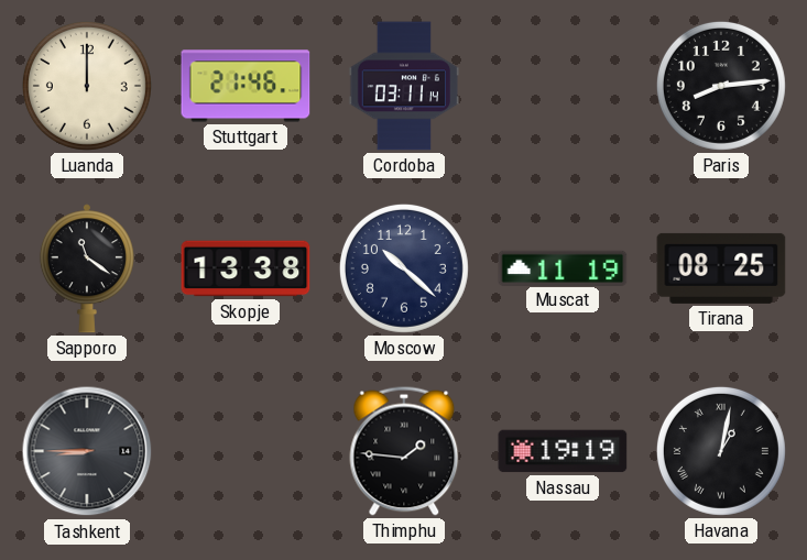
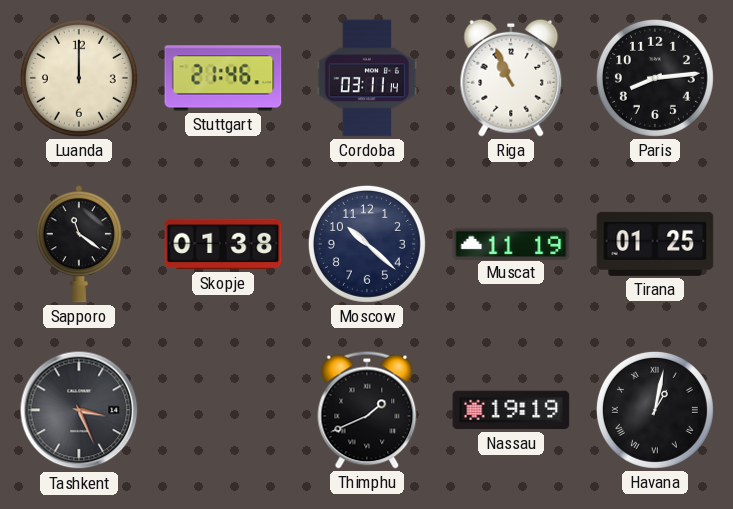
Riga: none -> 10:56
Skopje: 13:38 -> 01:38
Tirana: 08:25 -> 01:25
Tashkent: 8:45 -> 3:26
Thimphu: 1:46 -> 1:41
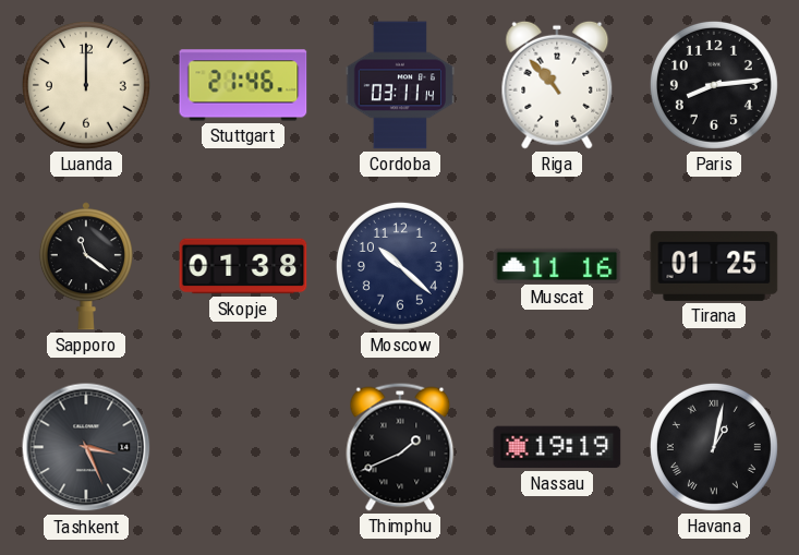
Riga: 10:56 -> 10:53
Muscat: 11:19 -> 11:16
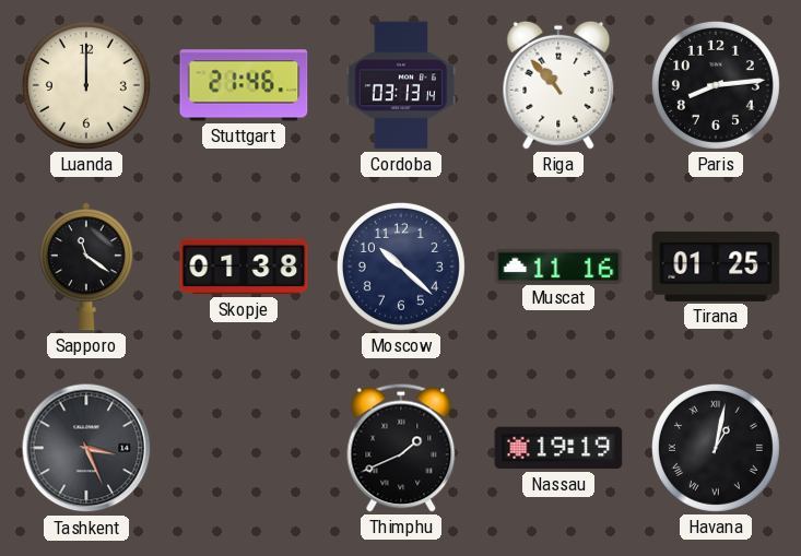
Cordoba: 03:11 -> 03:13
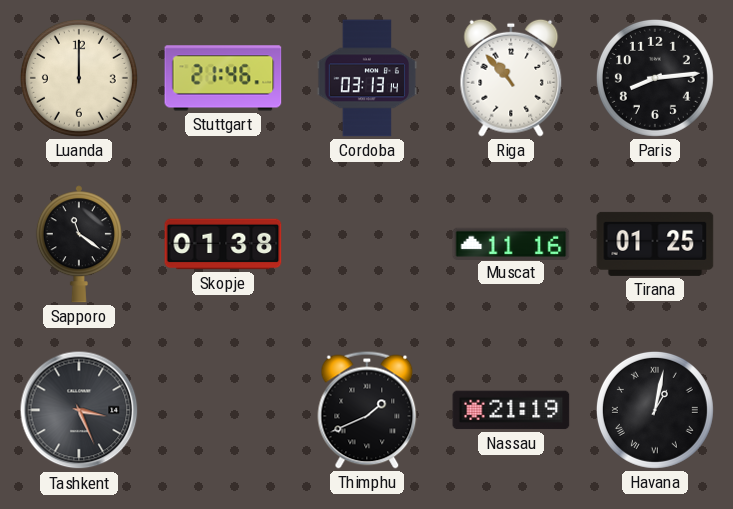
Moscow: 10:22 -> none
Nassau: 19:19 -> 21:19
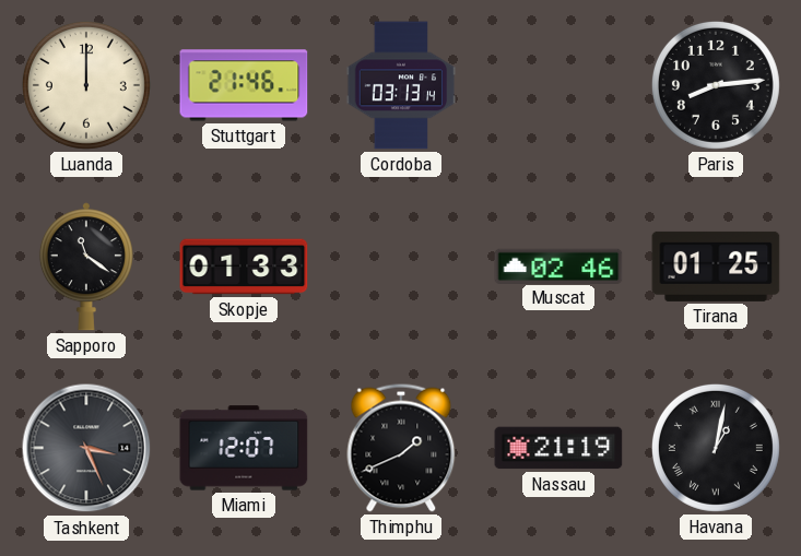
Riga: 10:53 -> none
Skopje: 01:38 -> 01:33
Muscat: 11:16 -> 02:46
Miami: none -> 12:07
